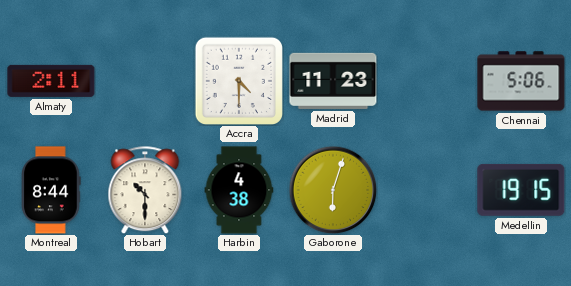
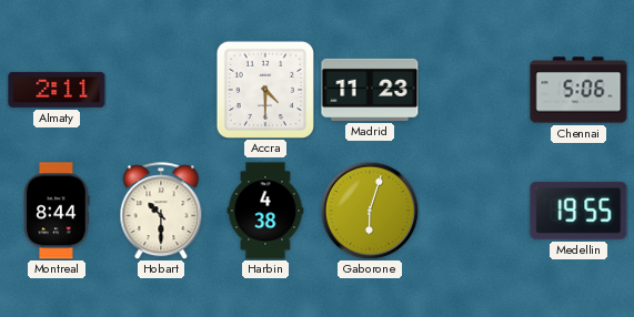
Medellin: 19:15 -> 19:55
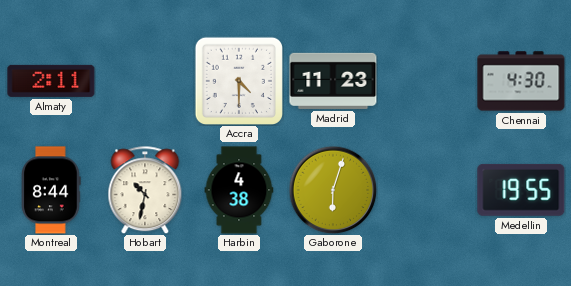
Chennai: 5:06 -> 4:30
Hobart: 10:30 -> 10:32
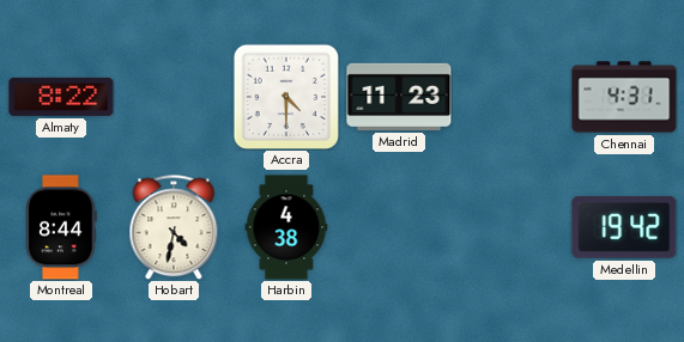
Almaty: 2:11 -> 8:22
Chennai: 4:30 -> 4:31
Hobart: 10:32 -> 4:32
Gaborone: 6:03 -> none
Medellin: 19:55 -> 19:42
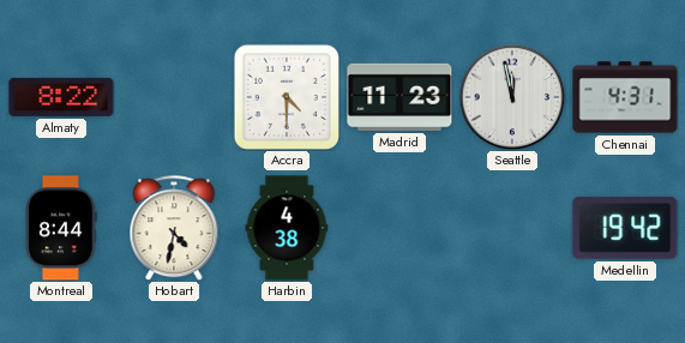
Seattle: none -> 11:58
